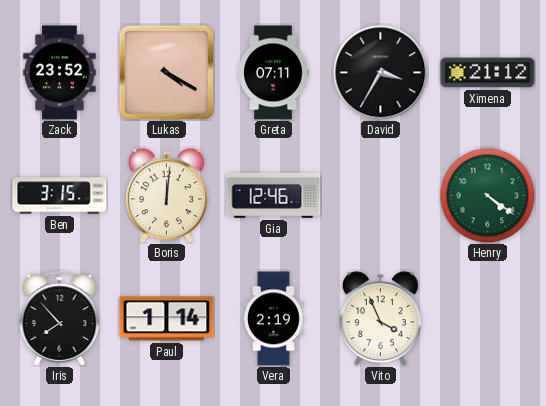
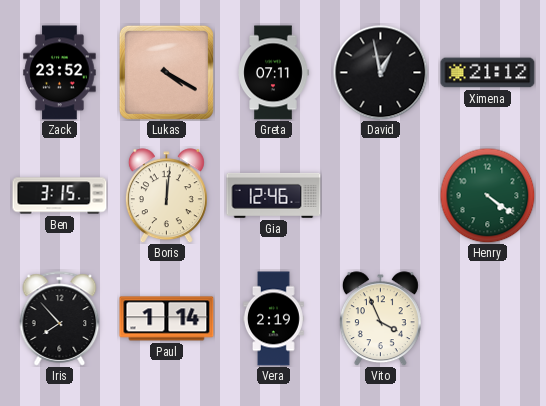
David: 3:35 -> 12:58
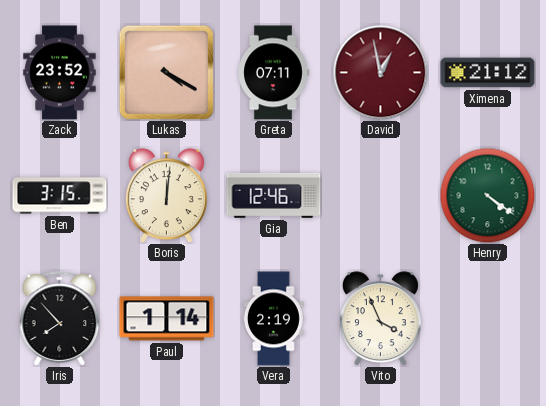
David dial: black -> burgundy
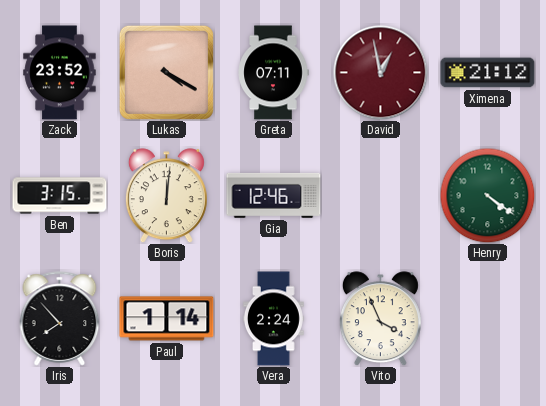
Vera: 2:19 -> 2:24
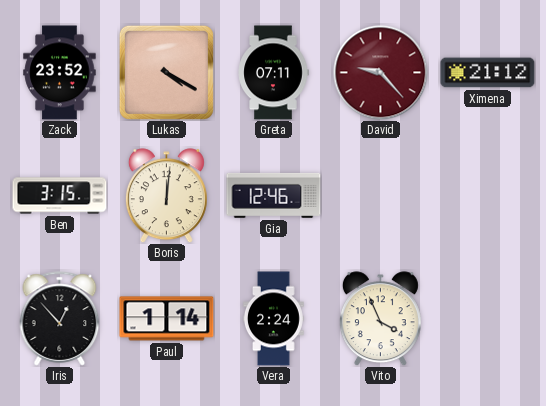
David: 12:58 -> 9:23
Henry: 4:21 -> none
Iris: 7:53 -> 12:53
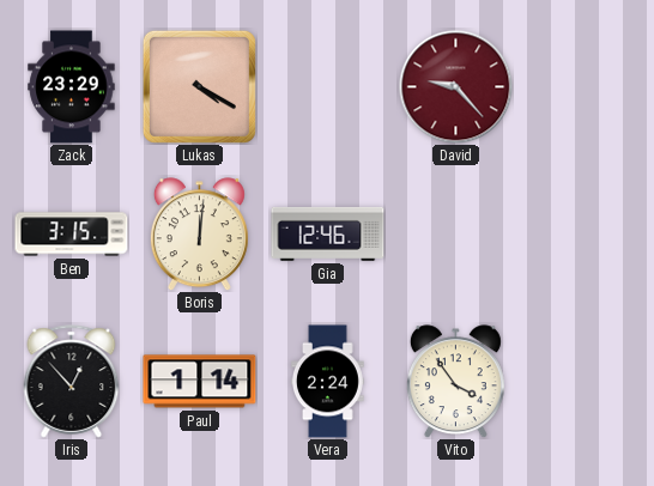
Zack: 23:52 -> 23:29
Greta: 07:11 -> none
Ximena: 21:12 -> none
Vito: 3:56 -> 3:54
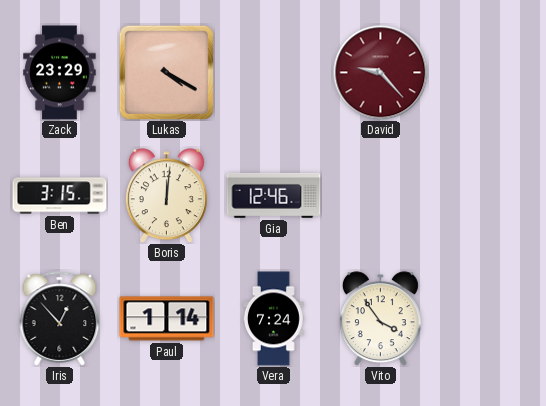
Vera: 2:24 -> 7:24
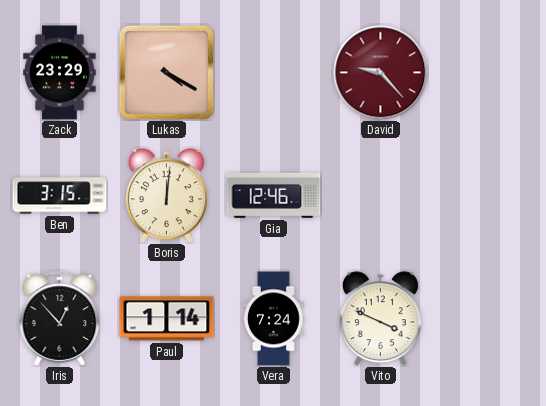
Vito: 3:54 -> 3:49
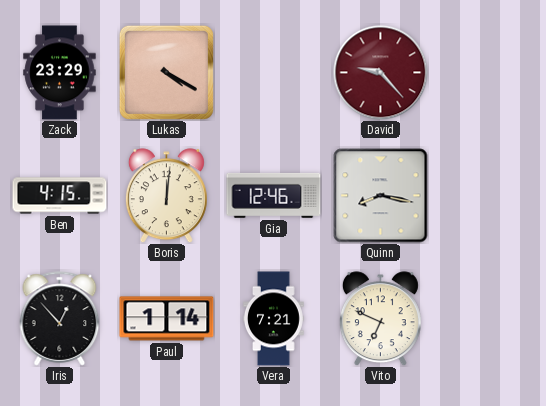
Ben: 3:15 -> 4:15
Quinn: none -> 8:17
Vera: 7:24 -> 7:21
Vito: 3:49 -> 6:49
